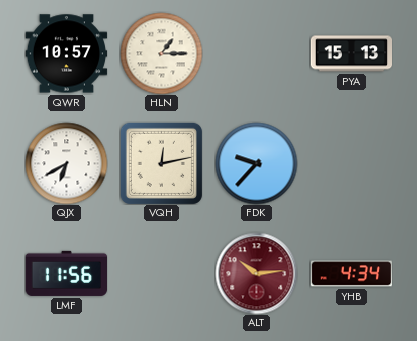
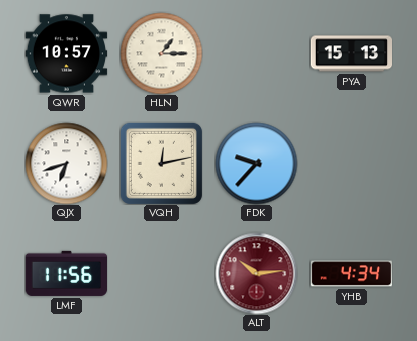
QJX: 6:40 -> 6:42
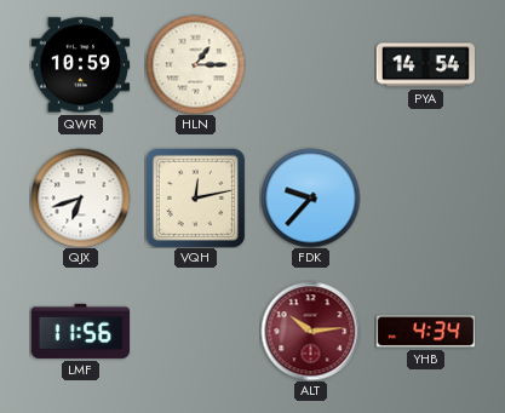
QWR: 10:57 -> 10:59
PYA: 15:13 -> 14:54
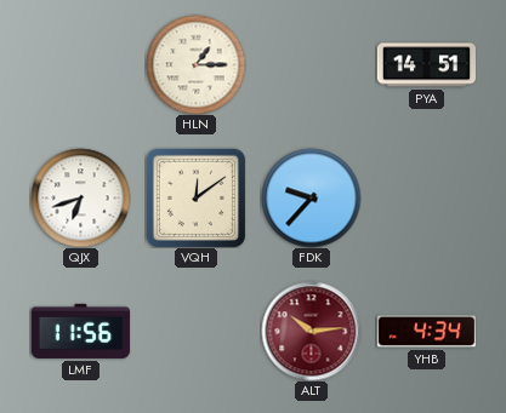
QWR: 10:59 -> none
PYA: 14:54 -> 14:51
VQH: 12:13 -> 12:09
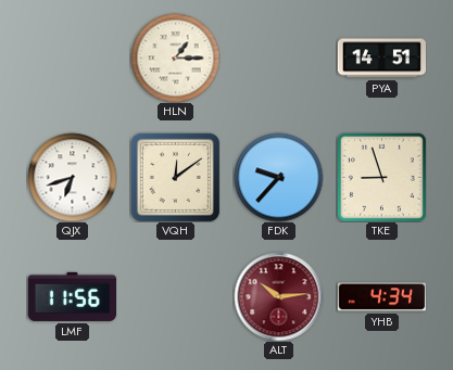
TKE: none -> 8:57
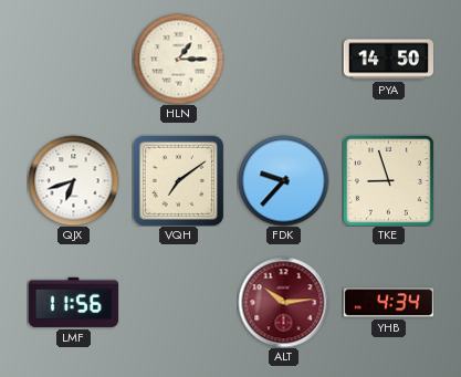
PYA: 14:51 -> 14:50
VQH: 12:09 -> 7:09
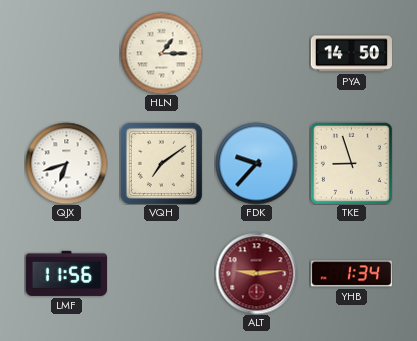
ALT: 10:14 -> 9:14
YHB: 4:34 -> 1:34
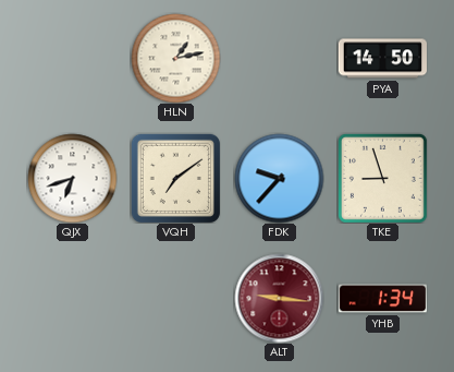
HLN: 1:15 -> 1:13
LMF: 11:56 -> none
ALT: 9:14 -> 9:16
